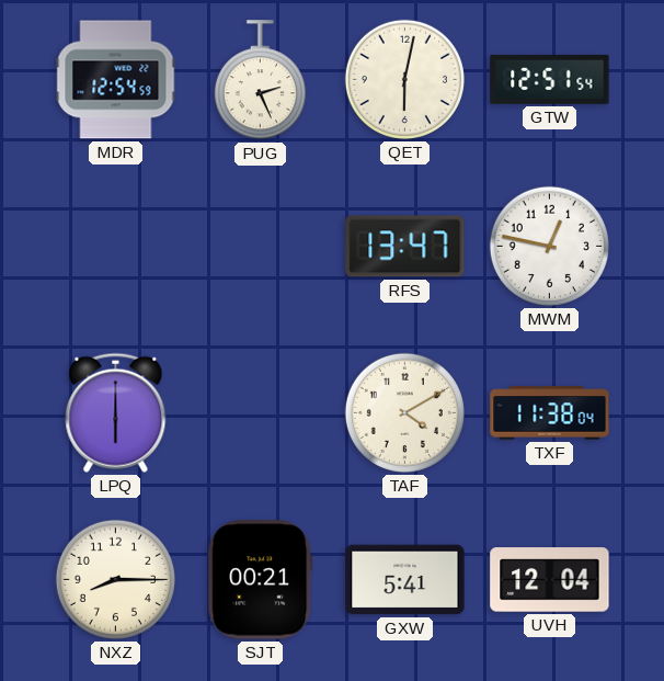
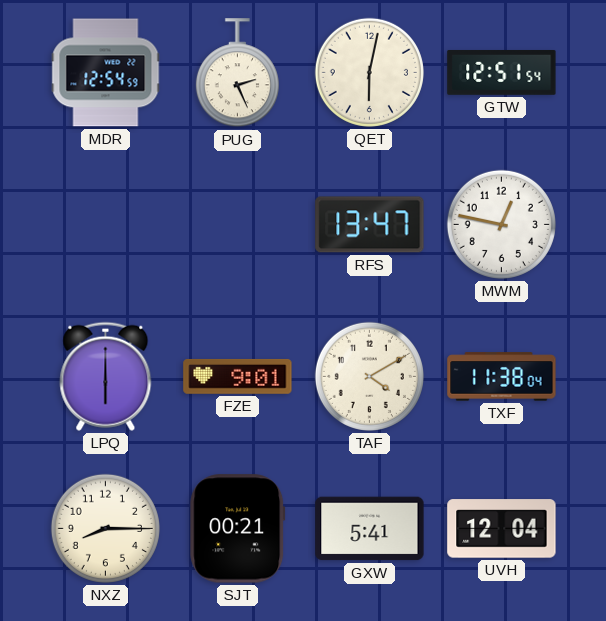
FZE: none -> 9:01
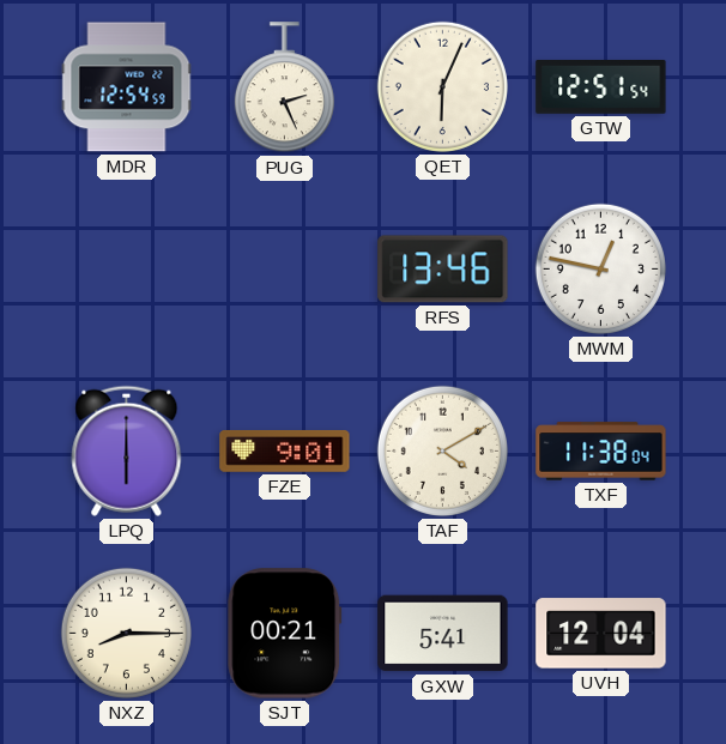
QET: 6:02 -> 6:04
RFS: 13:47 -> 13:46
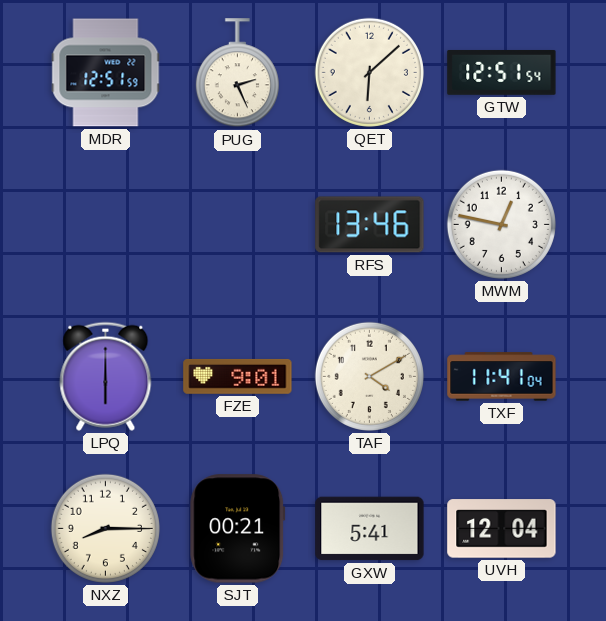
MDR: 12:54 -> 12:51
QET: 6:04 -> 6:08
TXF: 11:38 -> 11:41
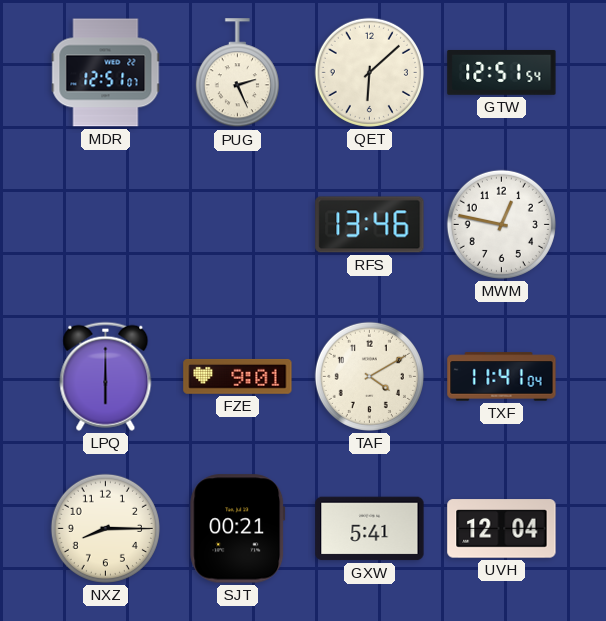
MDR: 12:51:59 -> 12:51:07
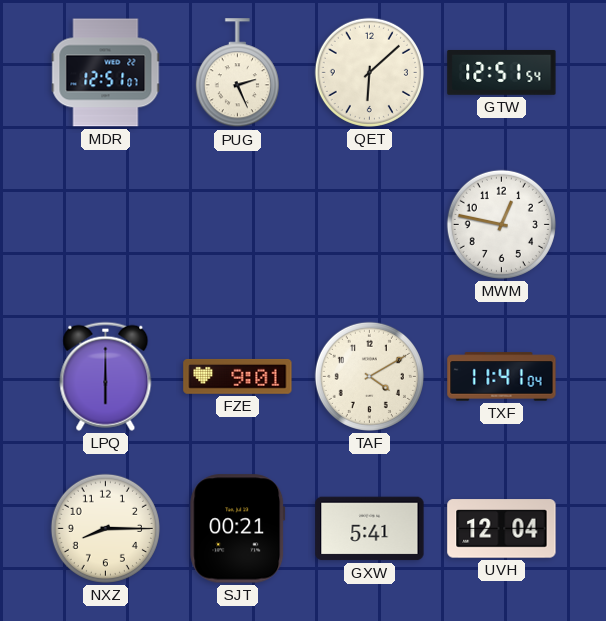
RFS: 13:46 -> none
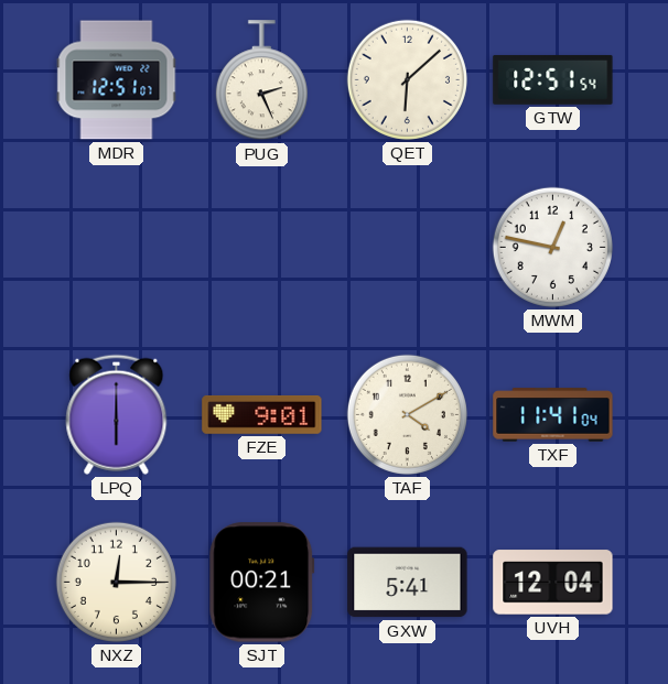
NXZ: 8:15 -> 12:15
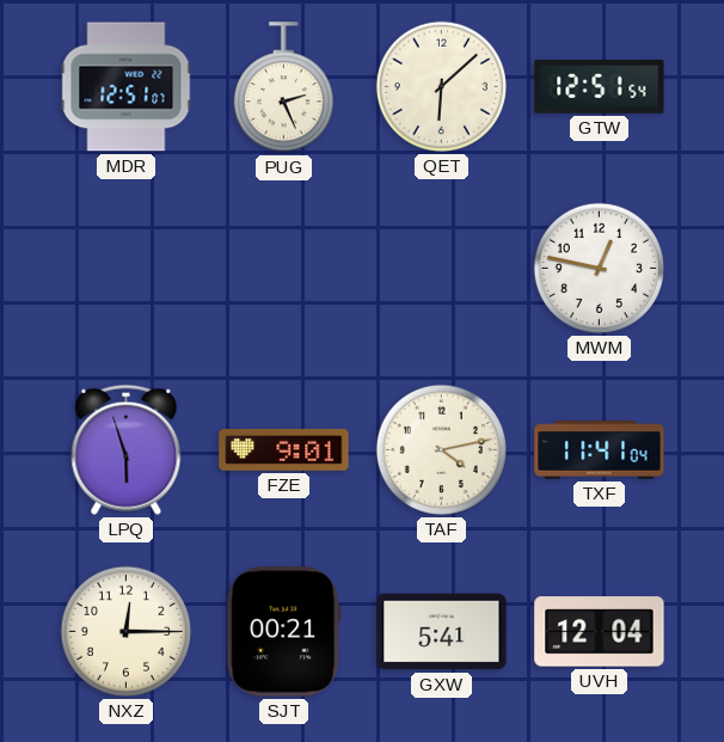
LPQ: 6:00 -> 5:57
TAF: 4:10 -> 4:13
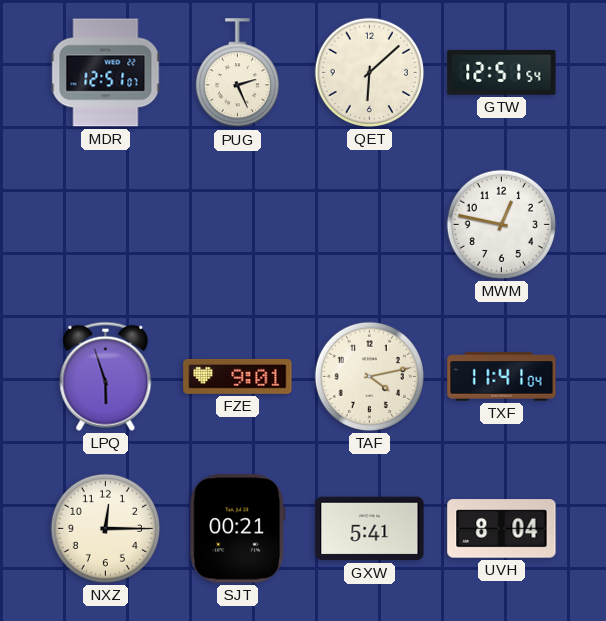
UVH: 12:04 -> 8:04
